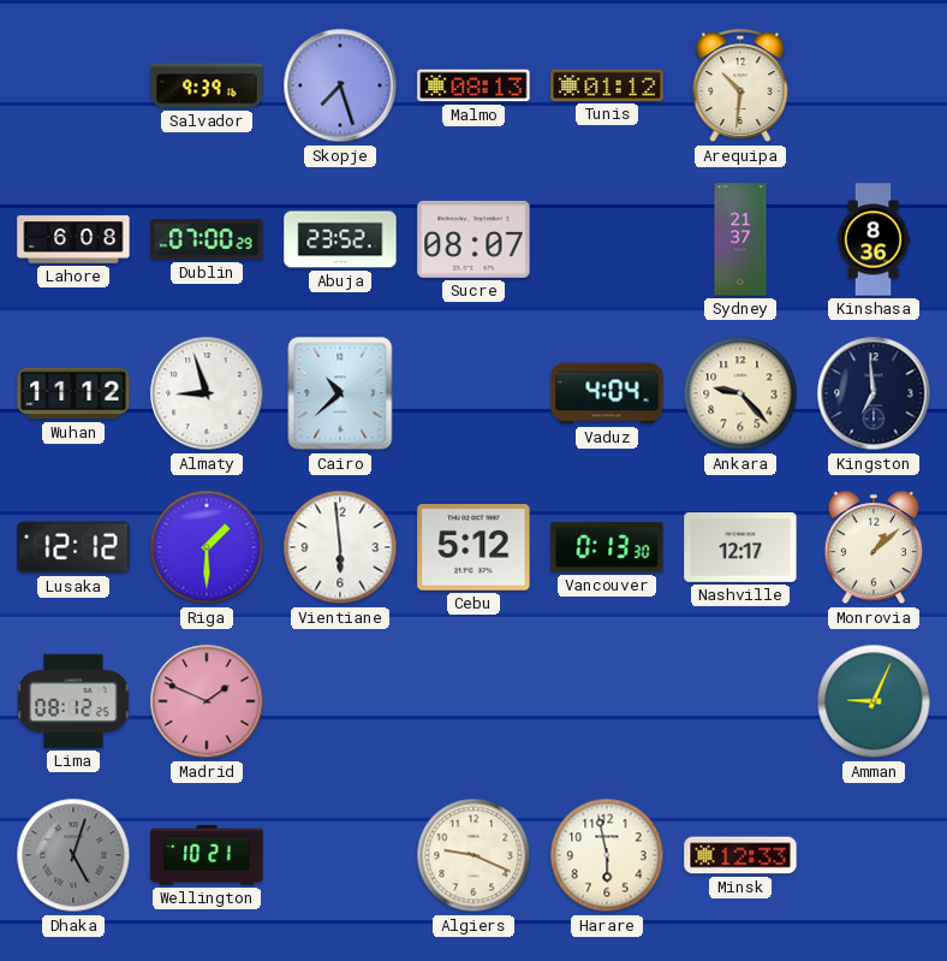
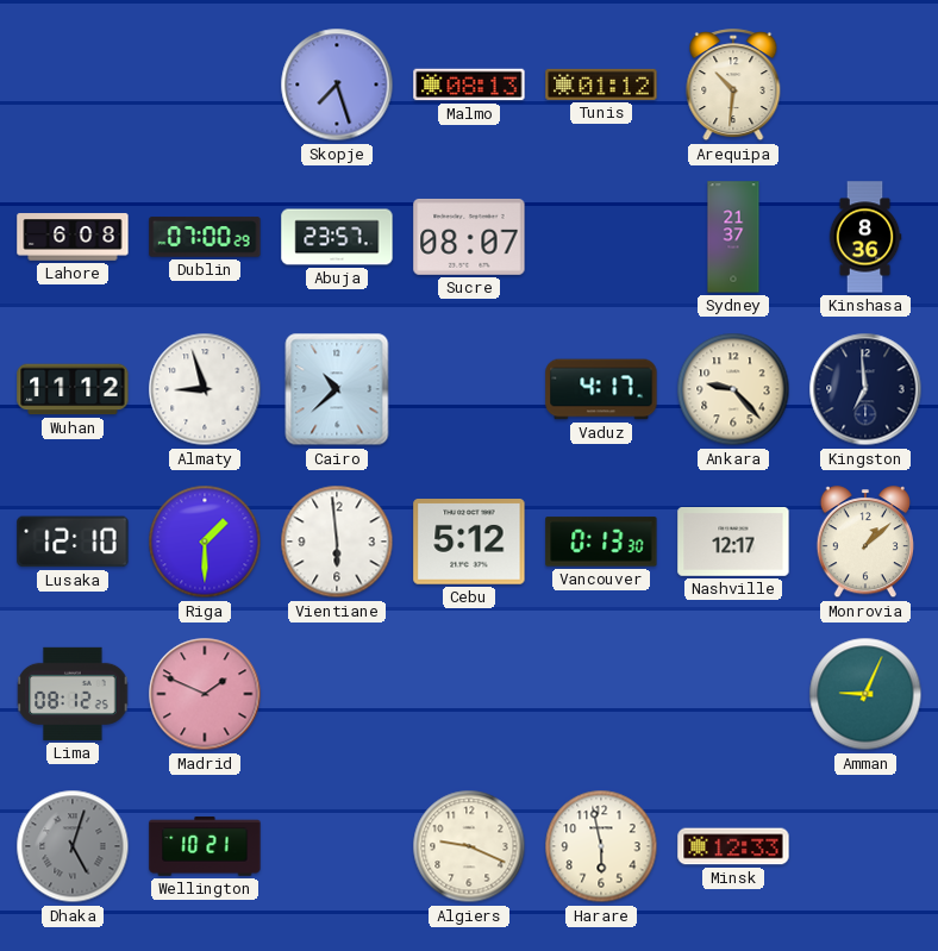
Salvador: 9:39 -> none
Abuja: 23:52 -> 23:57
Vaduz: 4:04 -> 4:17
Lusaka: 12:12 -> 12:10
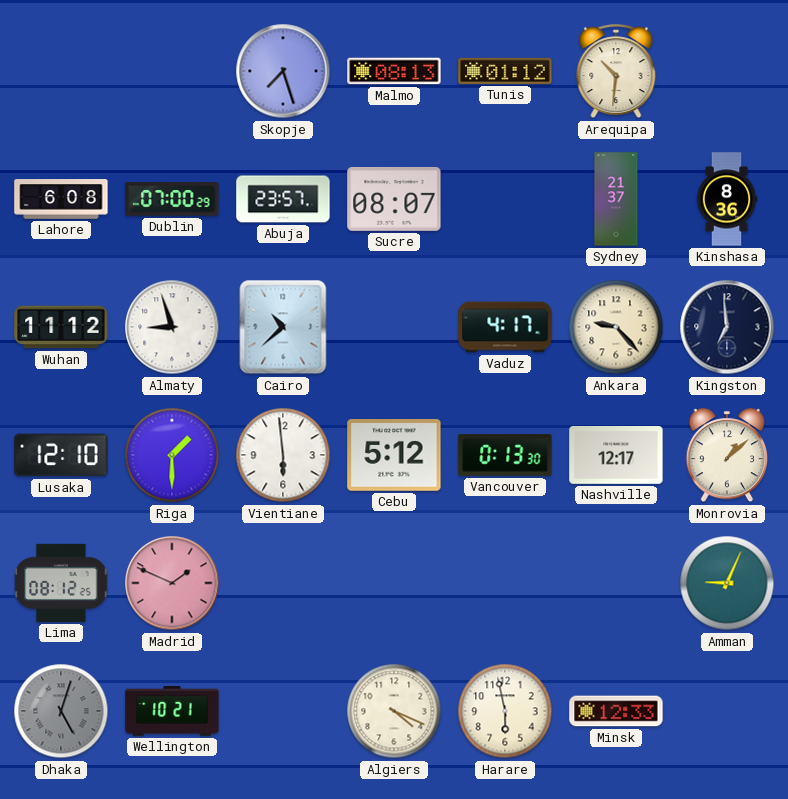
Algiers: 9:19 -> 4:19
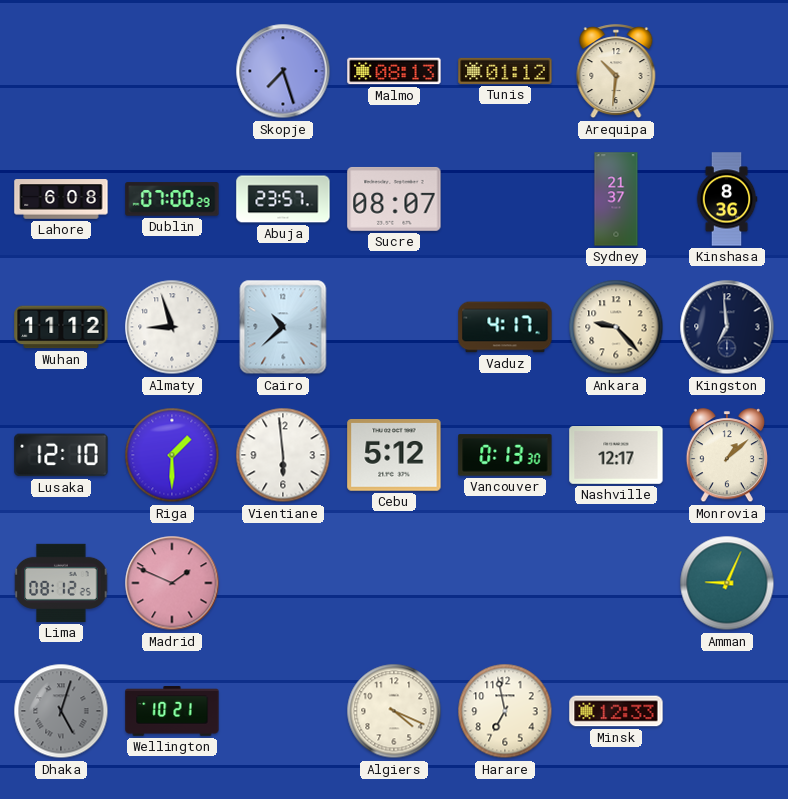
Harare: 5:58 -> 6:58
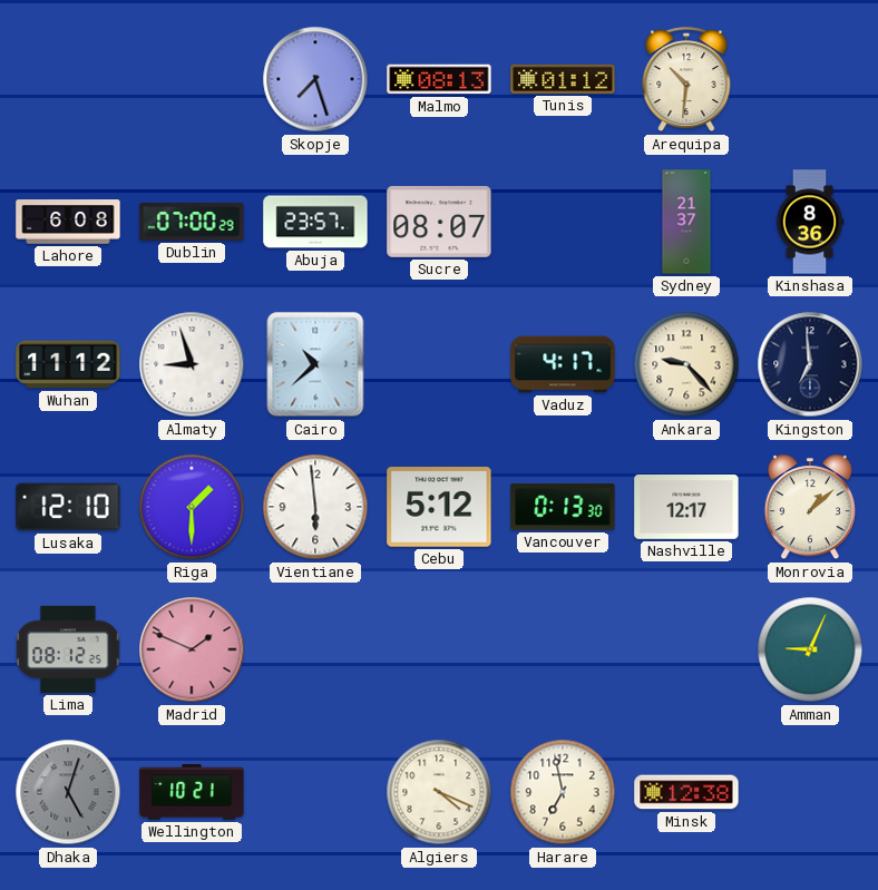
Minsk: 12:33 -> 12:38
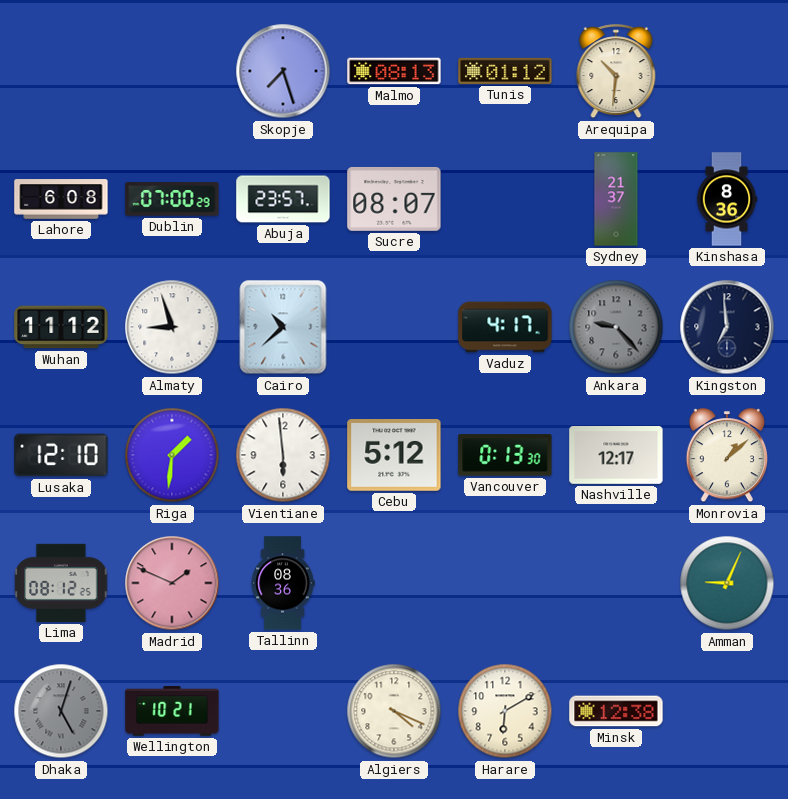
Ankara dial: cream -> grey
Riga: 1:30 -> 1:31
Tallinn: none -> 08:36
Harare: 6:58 -> 6:10
